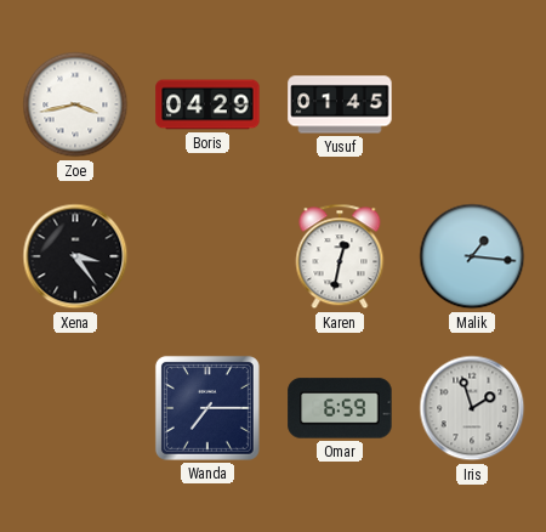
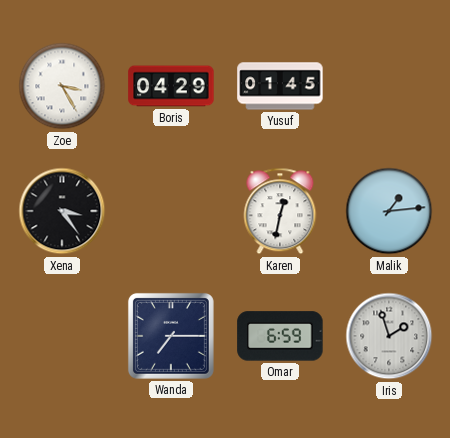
Zoe: 3:43 -> 3:25
Malik: 1:16 -> 1:14
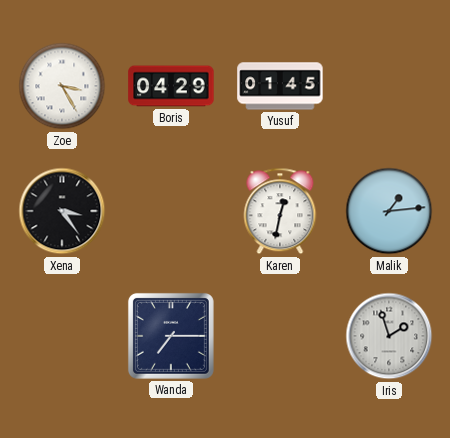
Omar: 6:59 -> none
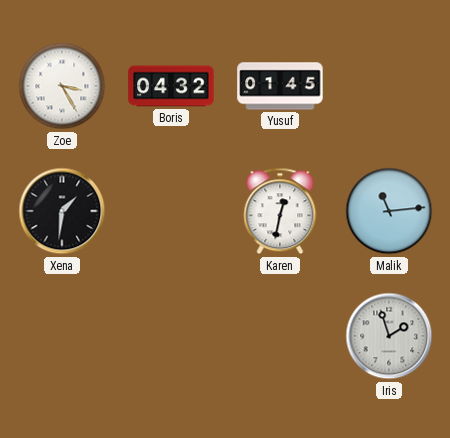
Boris: 04:29 -> 04:32
Xena: 3:24 -> 1:31
Malik: 1:14 -> 11:14
Wanda: 7:15 -> none
